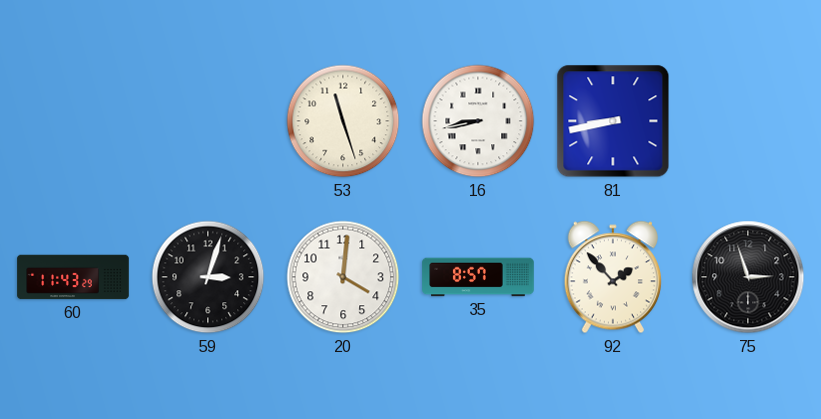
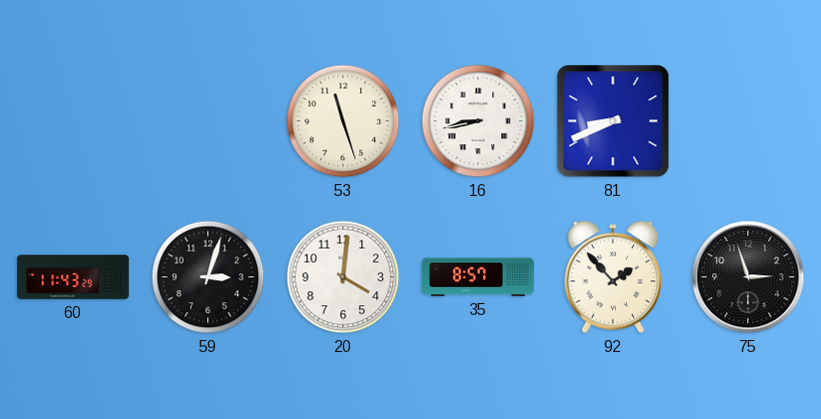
81: 8:43 -> 8:41
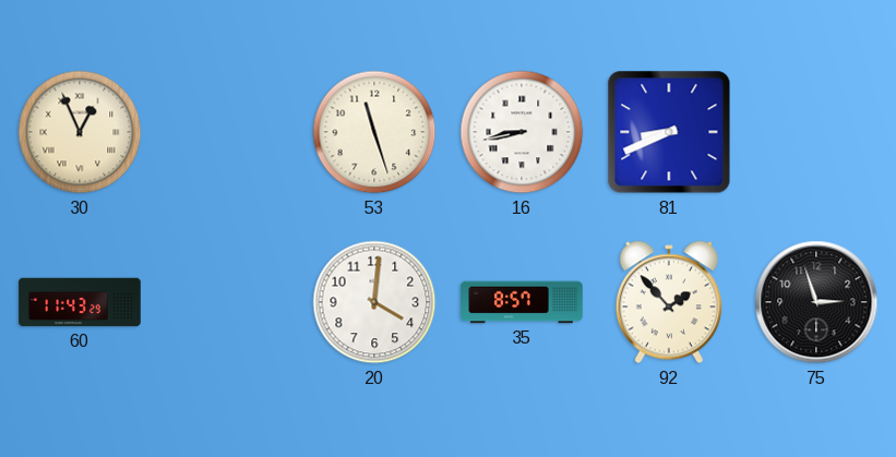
30: none -> 12:56
59: 3:03 -> none
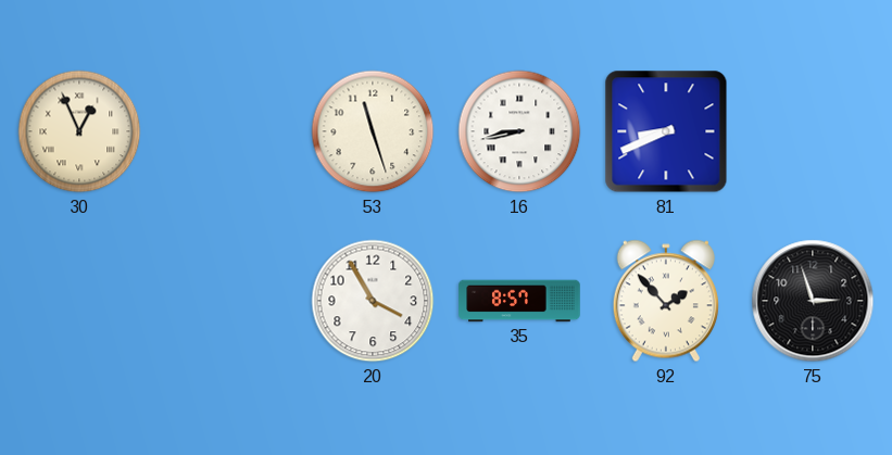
60: 11:43 -> none
20: 4:01 -> 3:55
